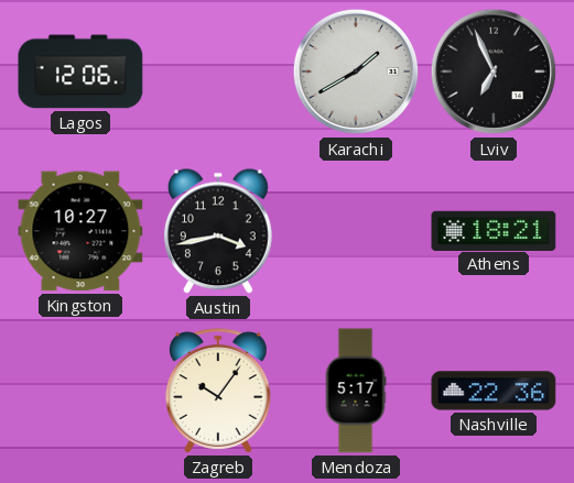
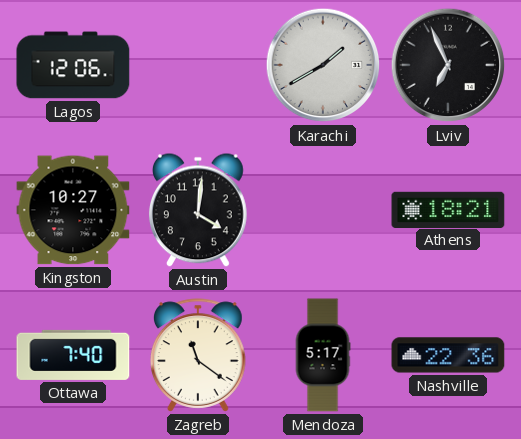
Austin: 3:43 -> 4:01
Ottawa: none -> 7:40
Zagreb: 10:06 -> 11:21
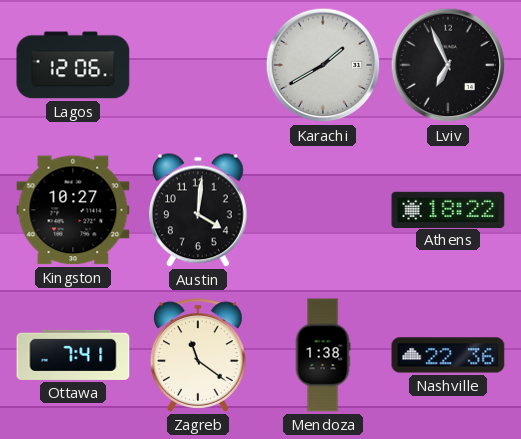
Athens: 18:21 -> 18:22
Ottawa: 7:40 -> 7:41
Mendoza: 5:17 -> 1:38
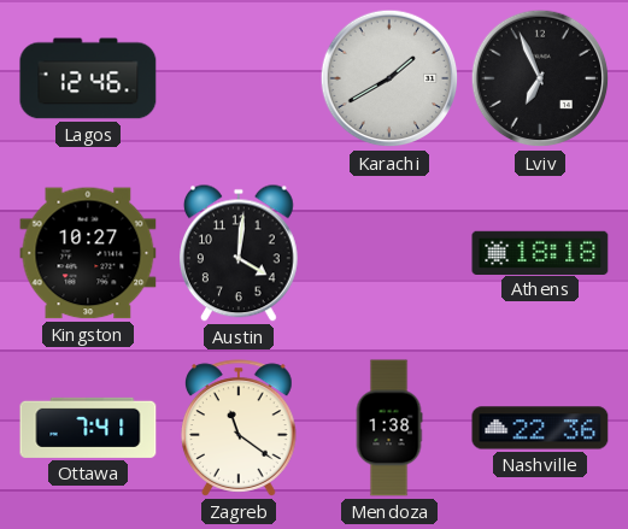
Lagos: 12:06 -> 12:46
Athens: 18:22 -> 18:18
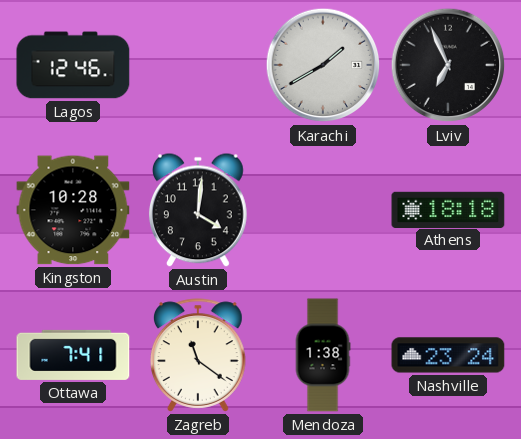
Kingston: 10:27 -> 10:28
Nashville: 22:36 -> 23:24
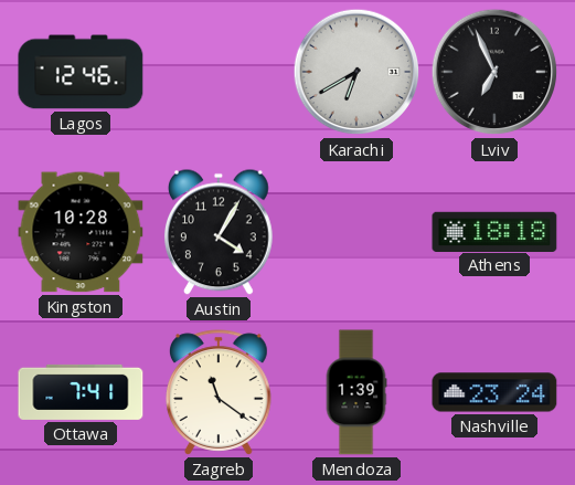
Karachi: 1:40 -> 6:40
Austin: 4:01 -> 4:05
Mendoza: 1:38 -> 1:39
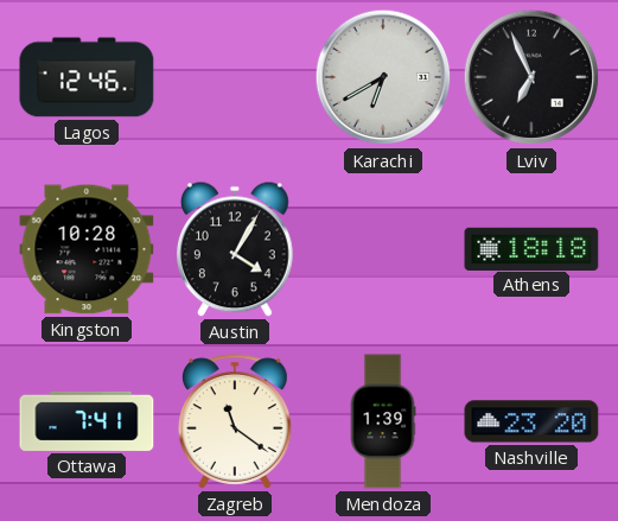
Nashville: 23:24 -> 23:20
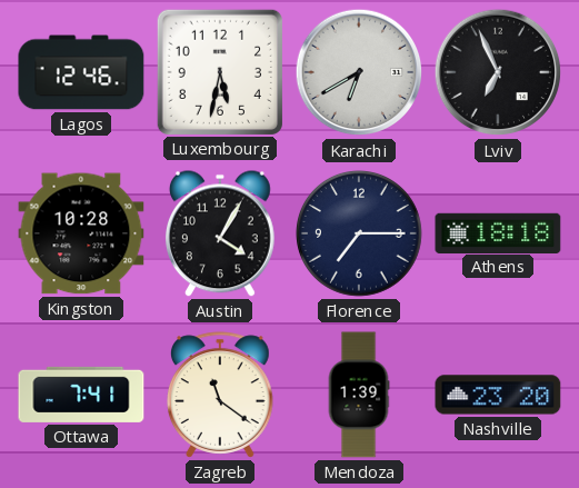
Luxembourg: none -> 5:32
Florence: none -> 7:15
